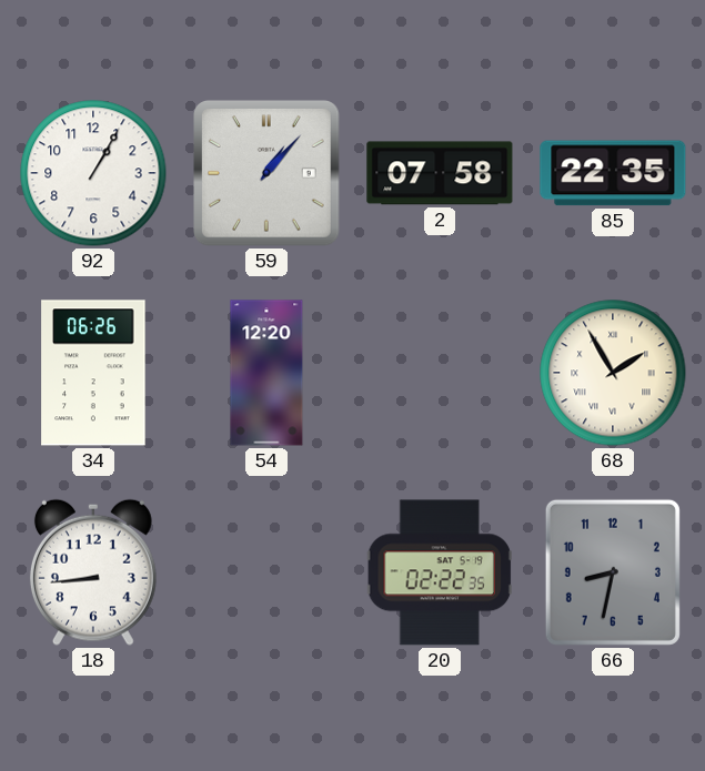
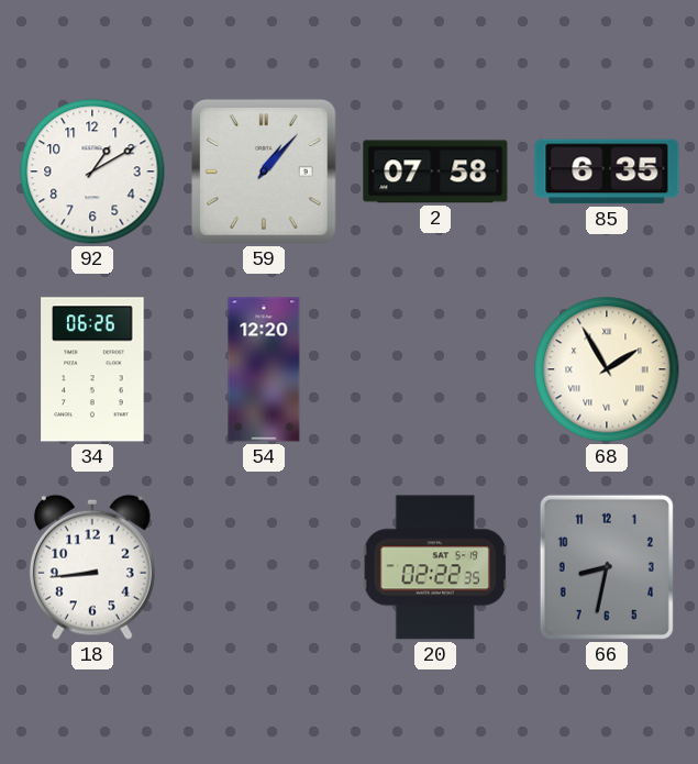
92: 1:05 -> 1:10
85: 22:35 -> 6:35
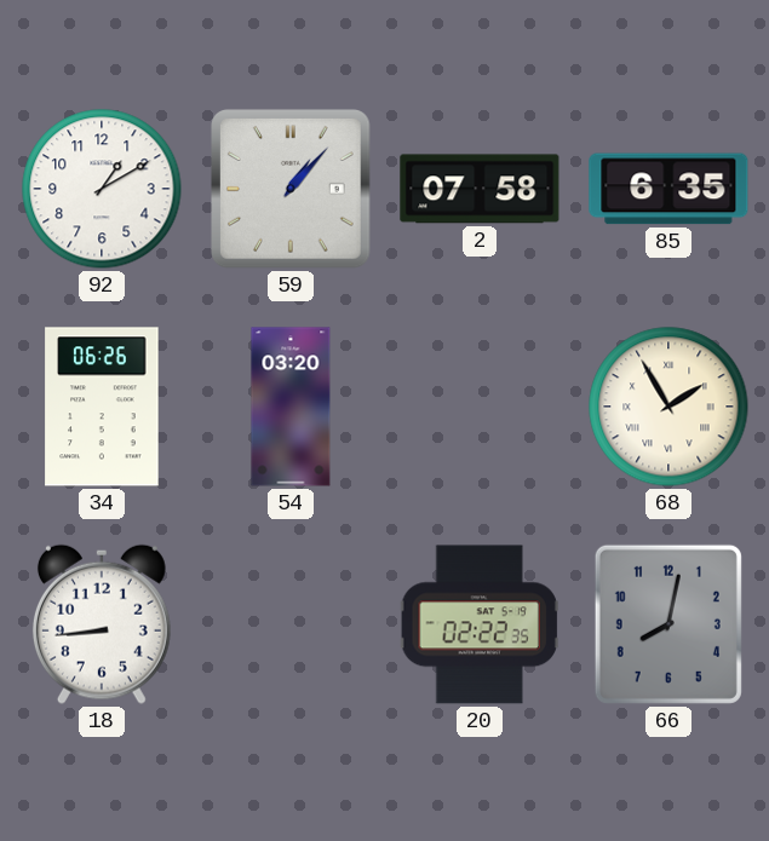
54: 12:20 -> 03:20
66: 8:32 -> 8:02
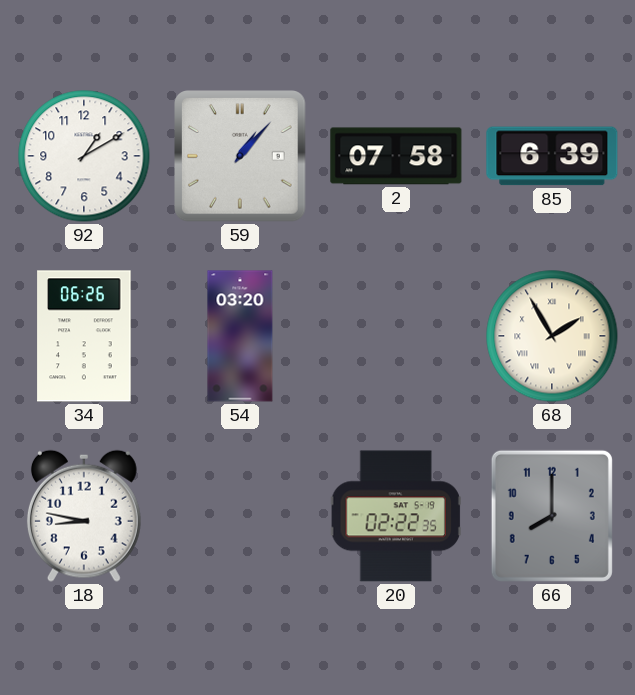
85: 6:35 -> 6:39
18: 8:44 -> 8:47
66: 8:02 -> 8:00
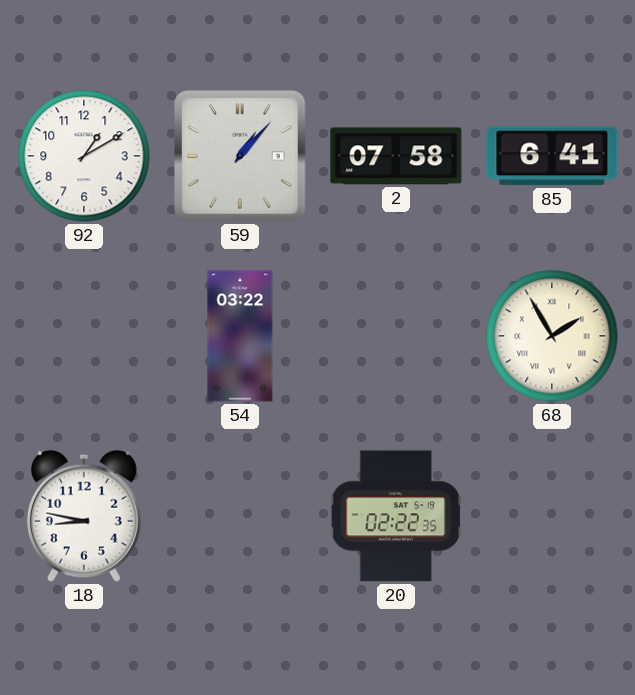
85: 6:39 -> 6:41
34: 06:26 -> none
54: 03:20 -> 03:22
66: 8:00 -> none
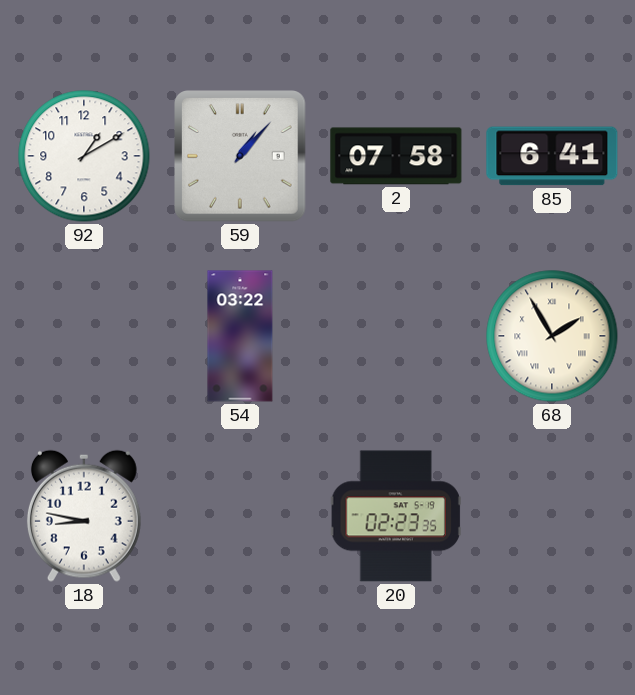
20: 02:22 -> 02:23
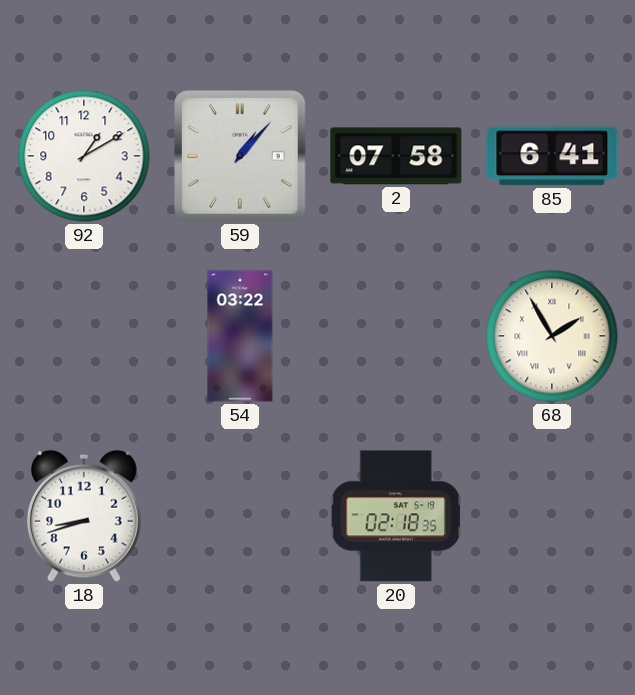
18: 8:47 -> 8:42
20: 02:23 -> 02:18
